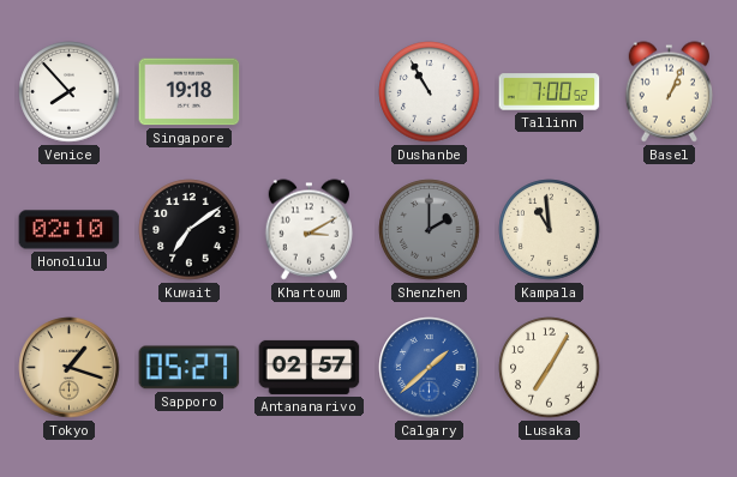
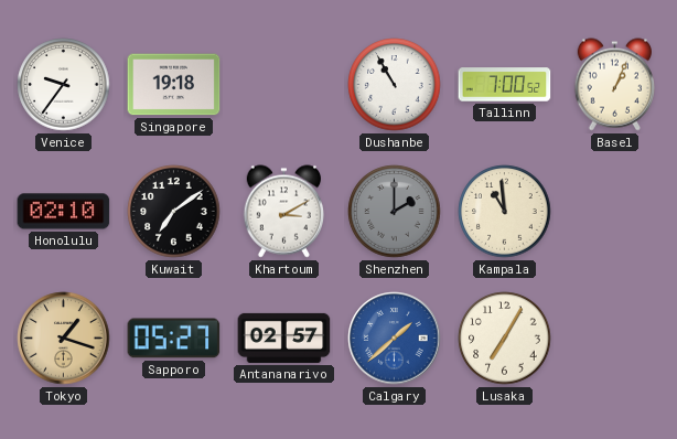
Venice: 7:53 -> 9:36
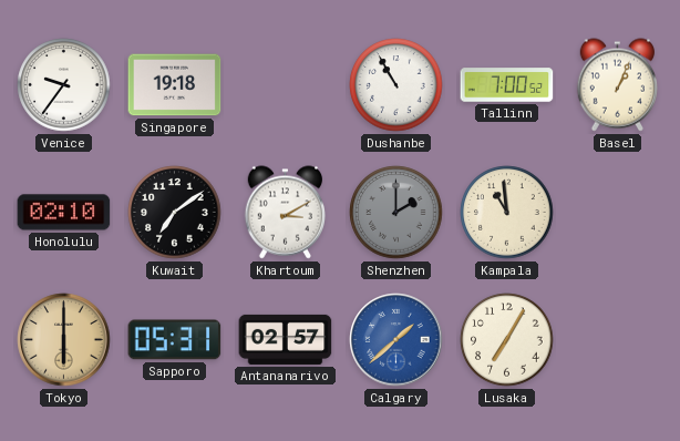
Tokyo: 1:18 -> 6:00
Sapporo: 05:27 -> 05:31
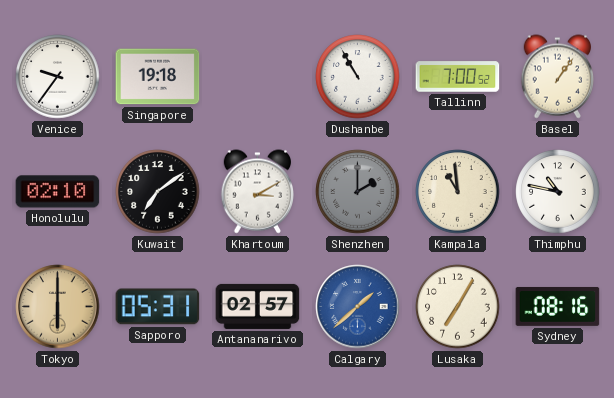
Basel: 1:04 -> 1:06
Thimphu: none -> 10:47
Sydney: none -> 08:16
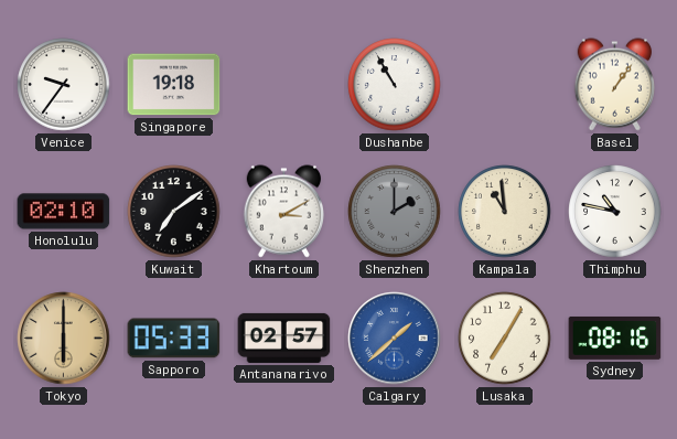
Tallinn: 7:00 -> none
Sapporo: 05:31 -> 05:33
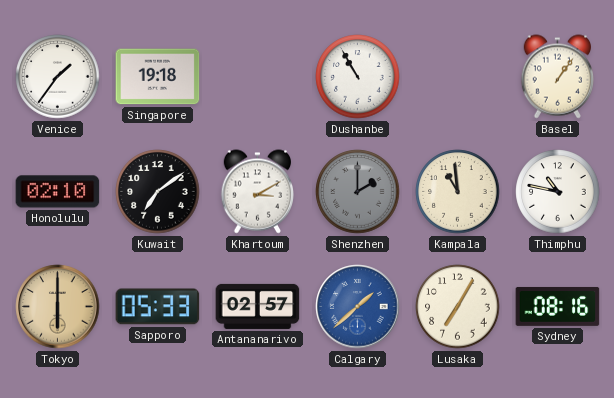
Venice: 9:36 -> 1:36
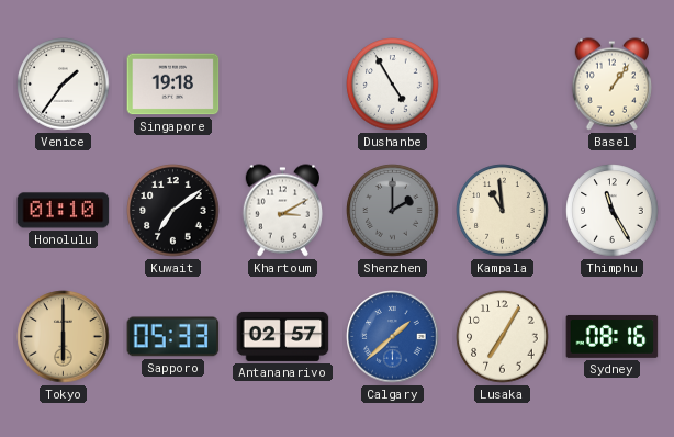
Dushanbe: 10:55 -> 4:55
Honolulu: 02:10 -> 01:10
Thimphu: 10:47 -> 11:25
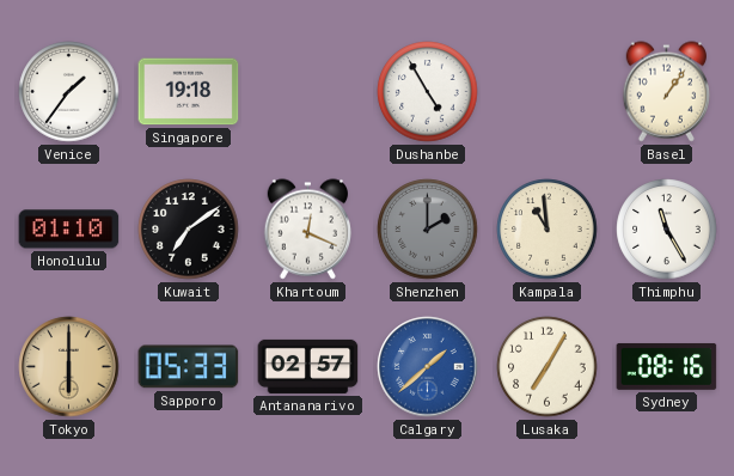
Khartoum: 3:10 -> 12:19
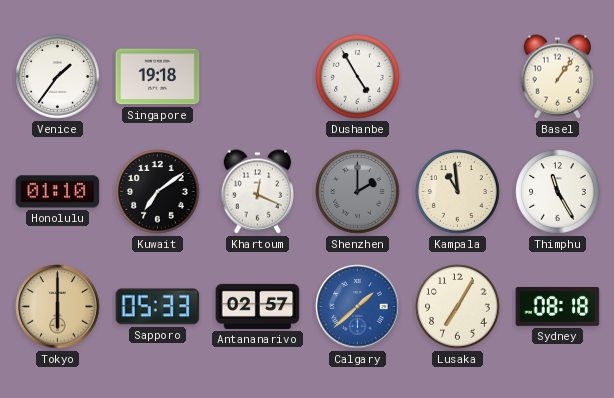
Sydney: 08:16 -> 08:18
